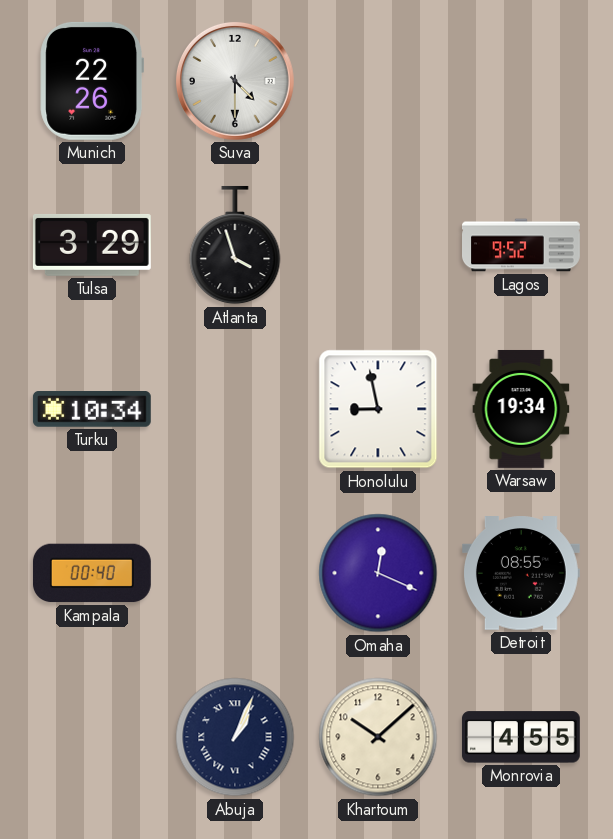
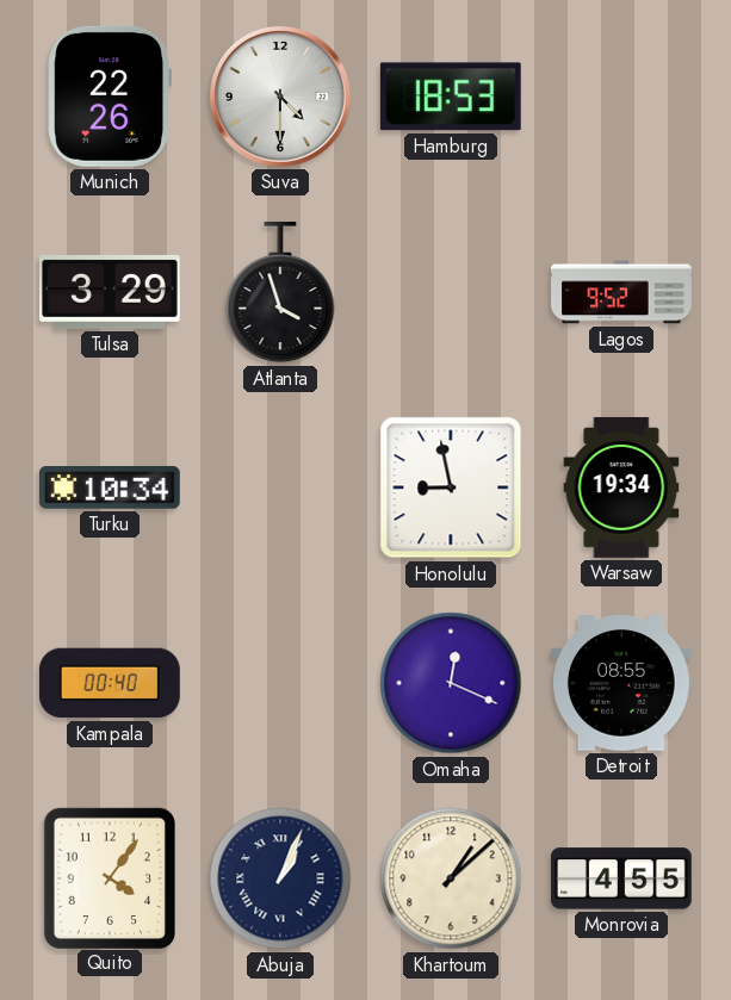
Hamburg: none -> 18:53
Quito: none -> 4:06
Khartoum: 10:08 -> 1:08
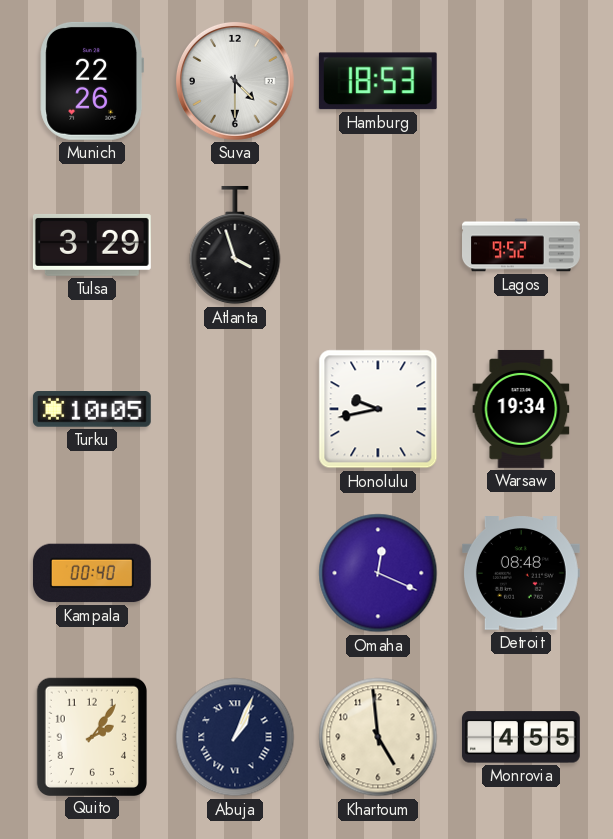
Turku: 10:34 -> 10:05
Honolulu: 8:58 -> 9:43
Detroit: 08:55 -> 08:48
Quito: 4:06 -> 2:06
Khartoum: 1:08 -> 4:59
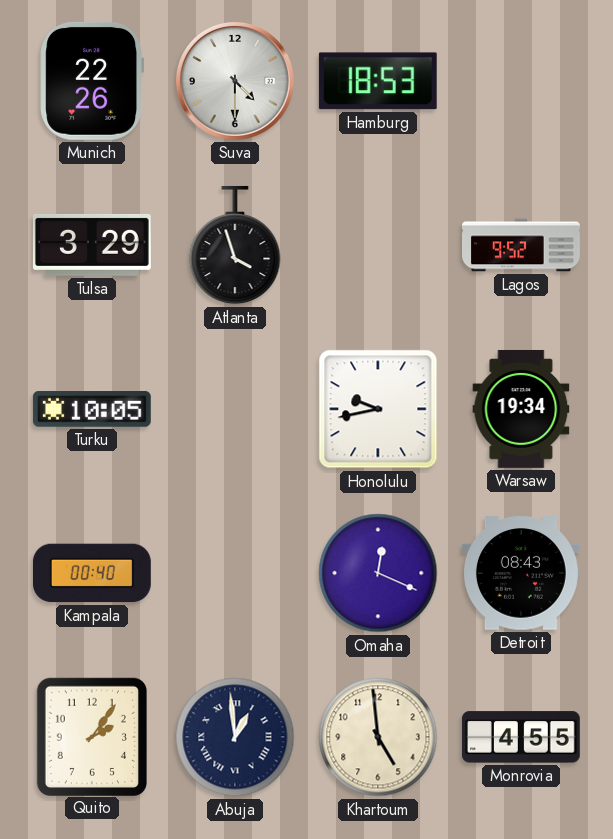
Detroit: 08:48 -> 08:43
Abuja: 1:04 -> 12:59
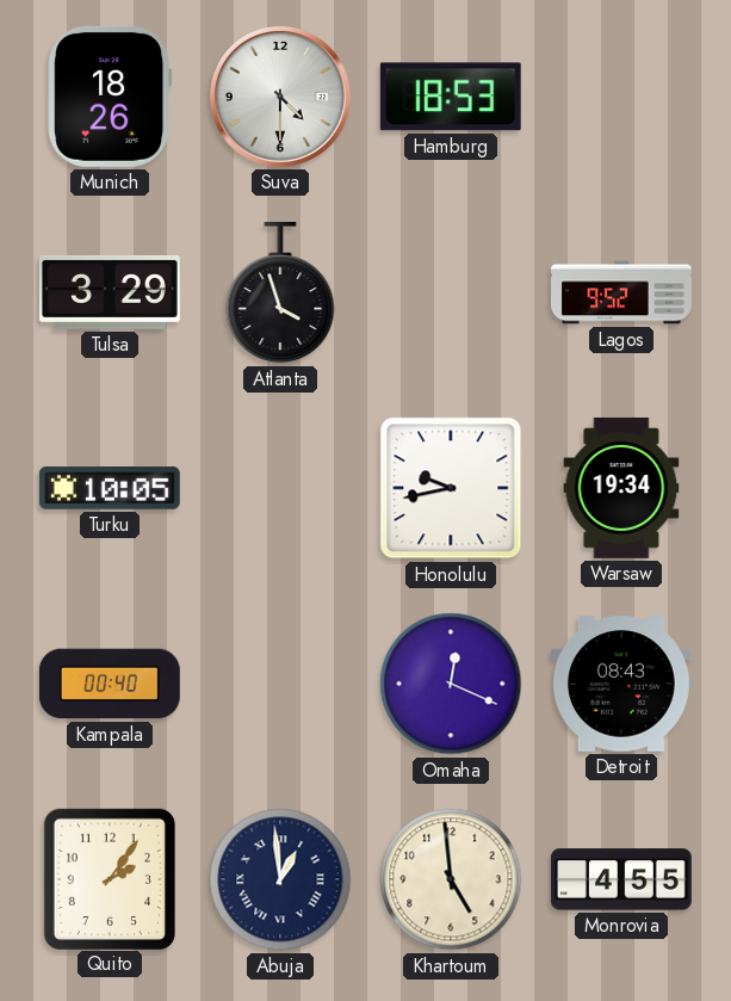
Munich: 22:26 -> 18:26
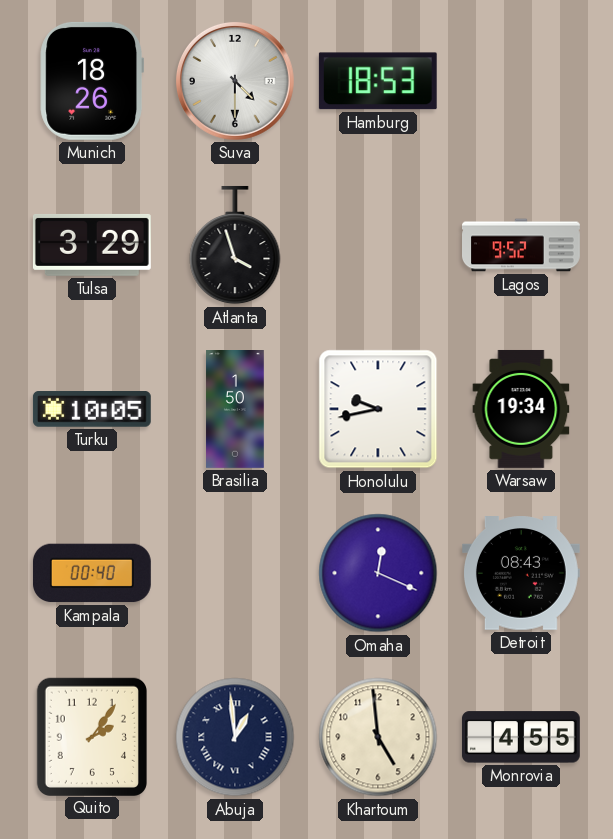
Brasilia: none -> 1:50
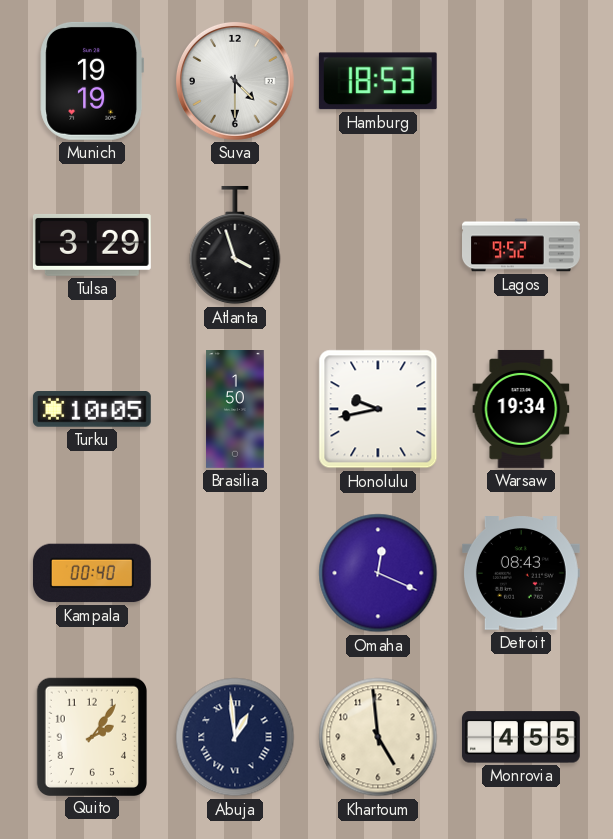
Munich: 18:26 -> 19:19
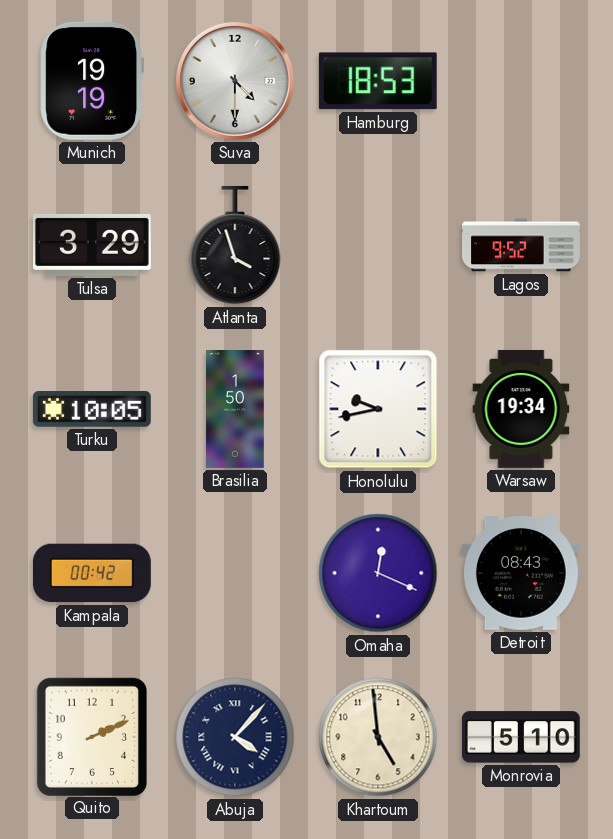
Kampala: 00:40 -> 00:42
Quito: 2:06 -> 2:11
Abuja: 12:59 -> 4:07
Monrovia: 4:55 -> 5:10
